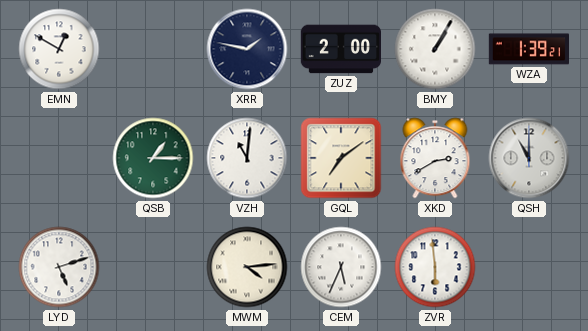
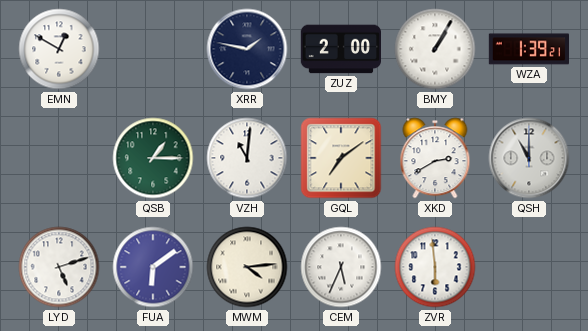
FUA: none -> 6:09
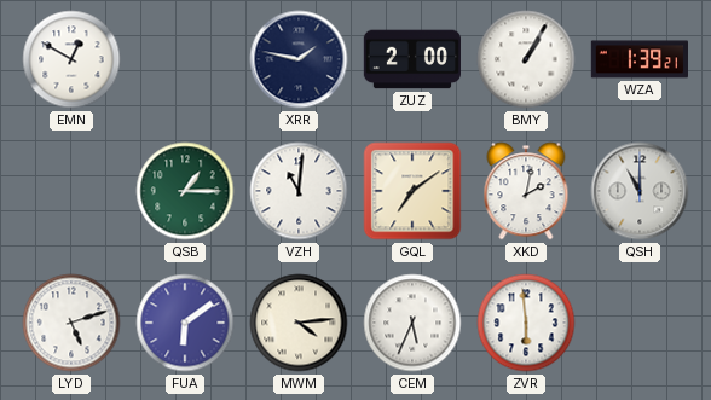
XKD: 2:40 -> 2:02
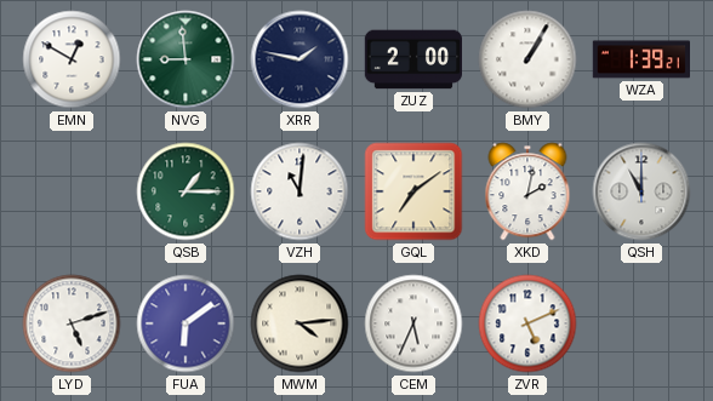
NVG: none -> 8:59
ZVR: 5:59 -> 5:11
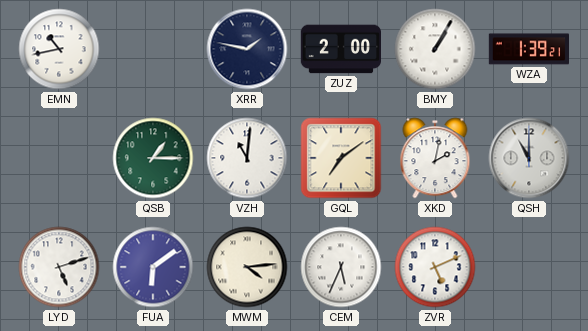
EMN: 12:50 -> 10:43
NVG: 8:59 -> none
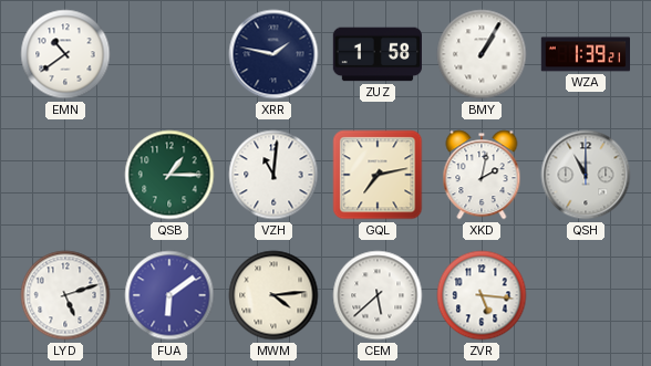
EMN: 10:43 -> 10:39
ZUZ: 2:00 -> 1:58
GQL: 7:09 -> 7:13
CEM: 5:34 -> 5:38
ZVR: 5:11 -> 5:16
